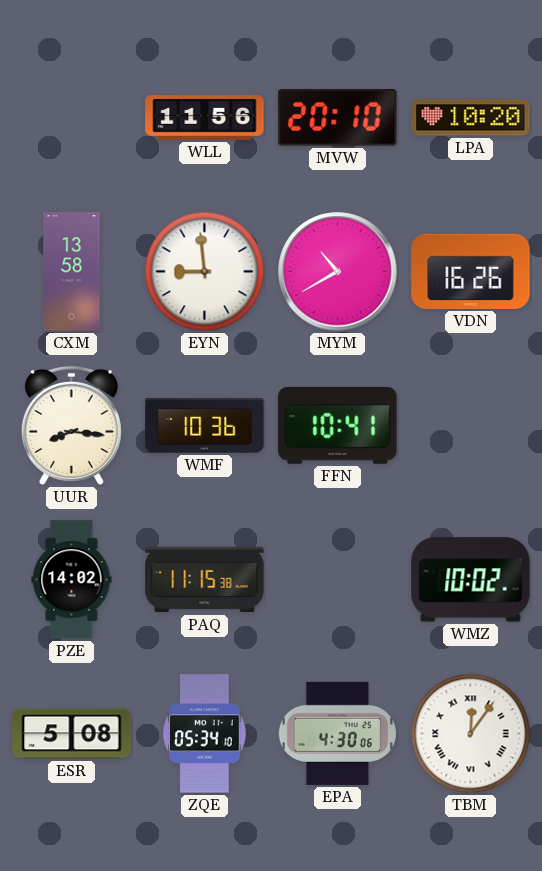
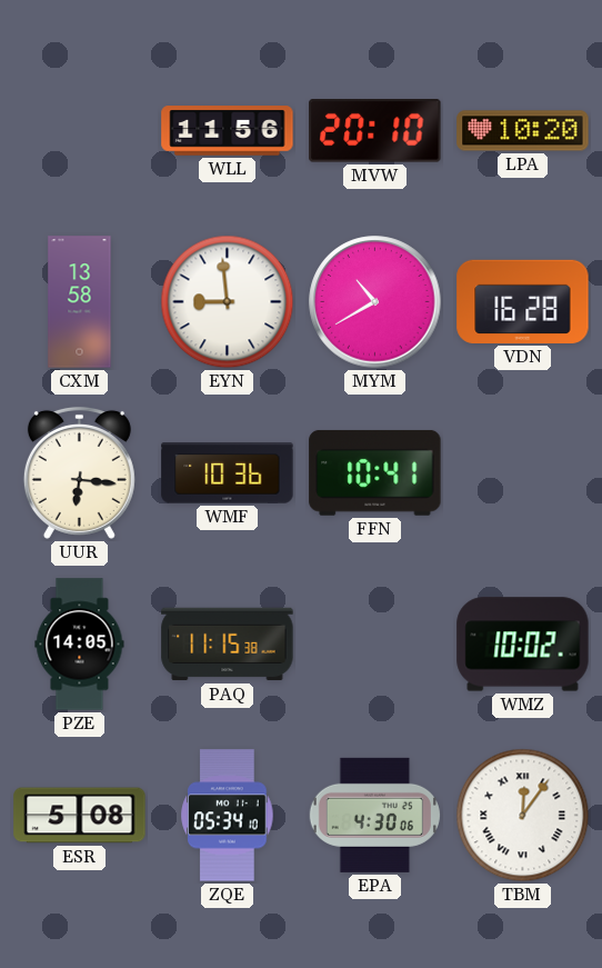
VDN: 16:26 -> 16:28
UUR: 8:16 -> 6:16
PZE: 14:02 -> 14:05
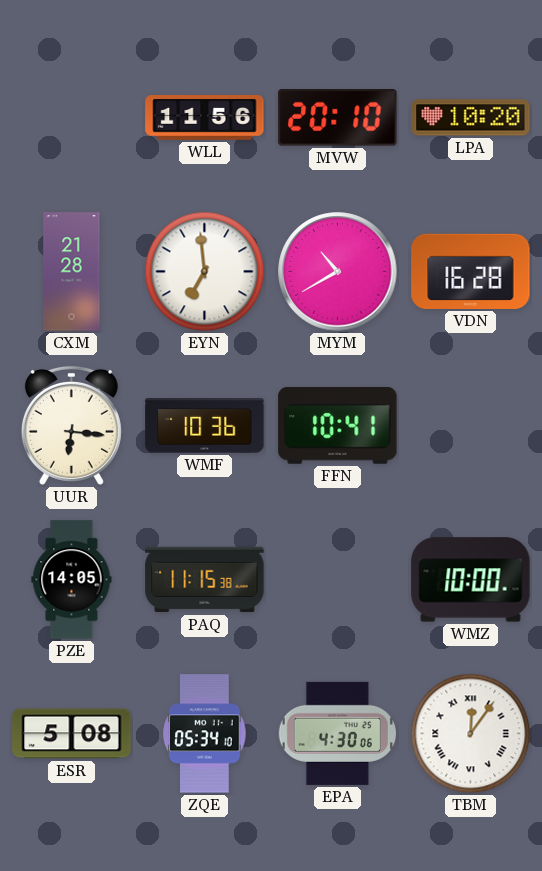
CXM: 13:58 -> 21:28
EYN: 8:59 -> 6:59
WMZ: 10:02 -> 10:00
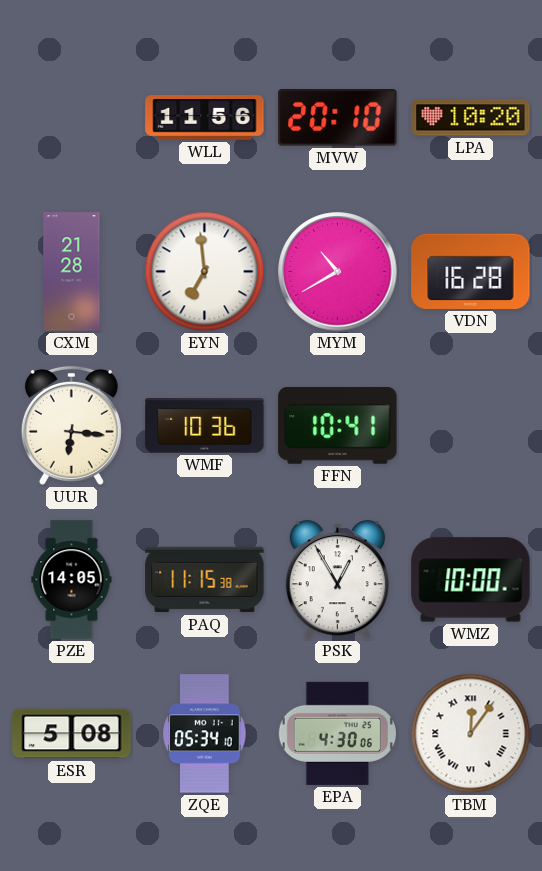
PSK: none -> 12:55
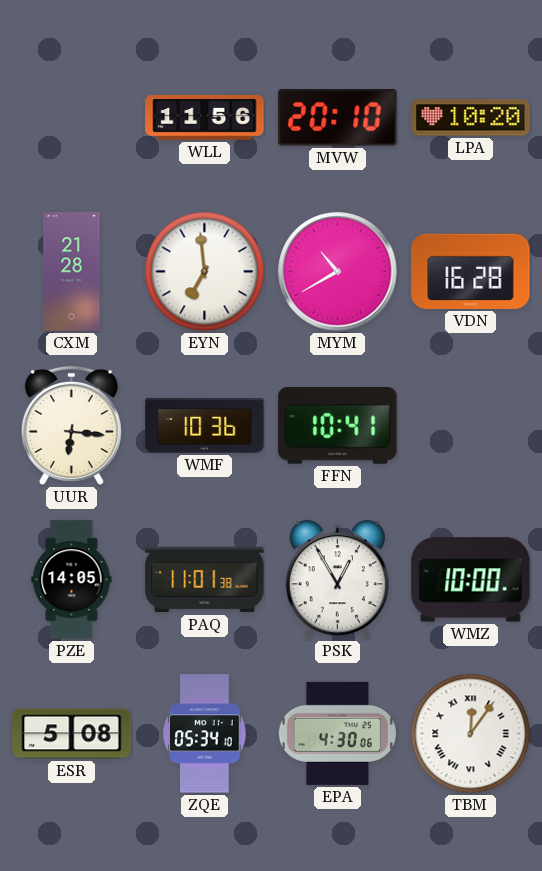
PAQ: 11:15 -> 11:01
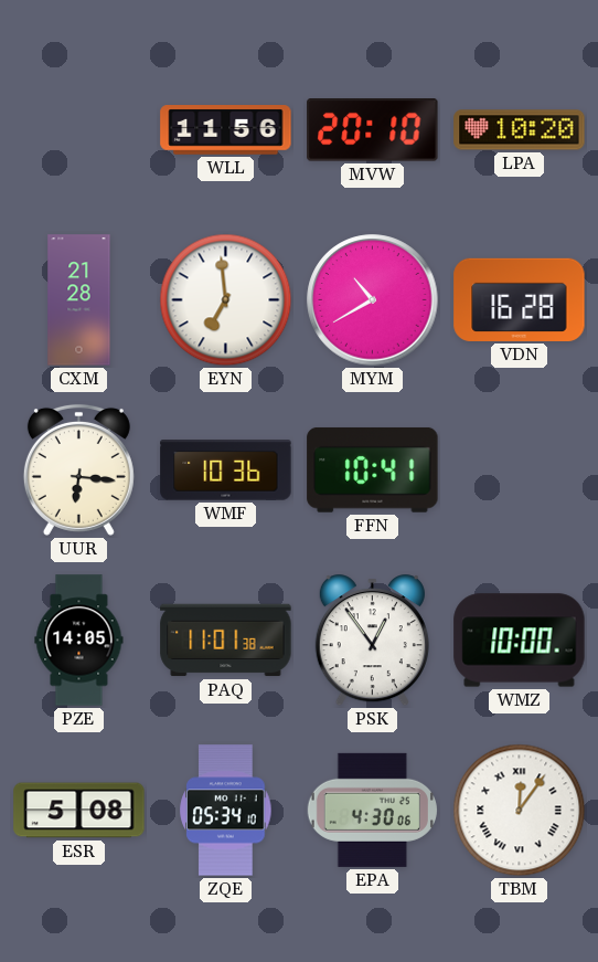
PSK: 12:55 -> 12:54
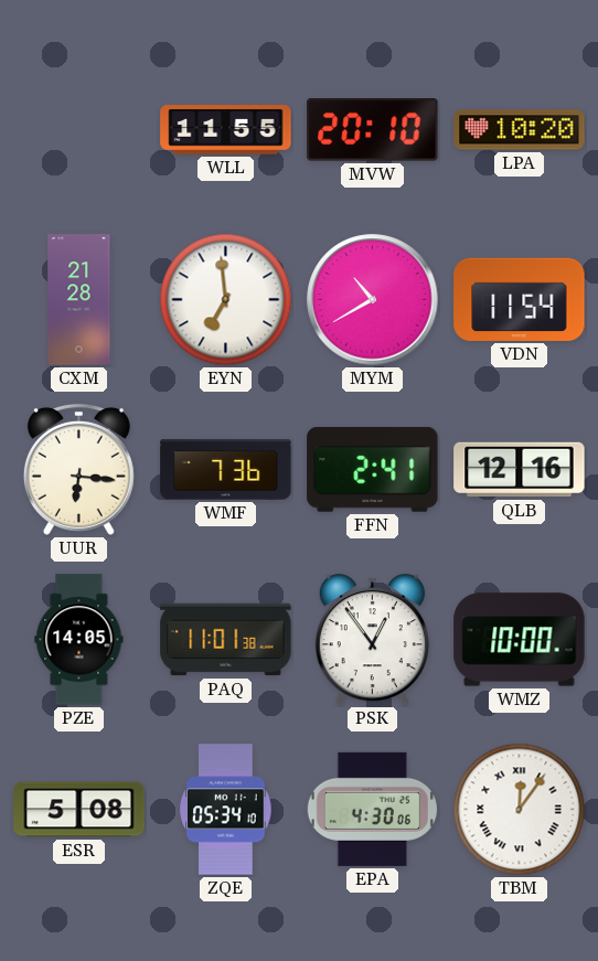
WLL: 11:56 -> 11:55
VDN: 16:28 -> 11:54
WMF: 10:36 -> 7:36
FFN: 10:41 -> 2:41
QLB: none -> 12:16
